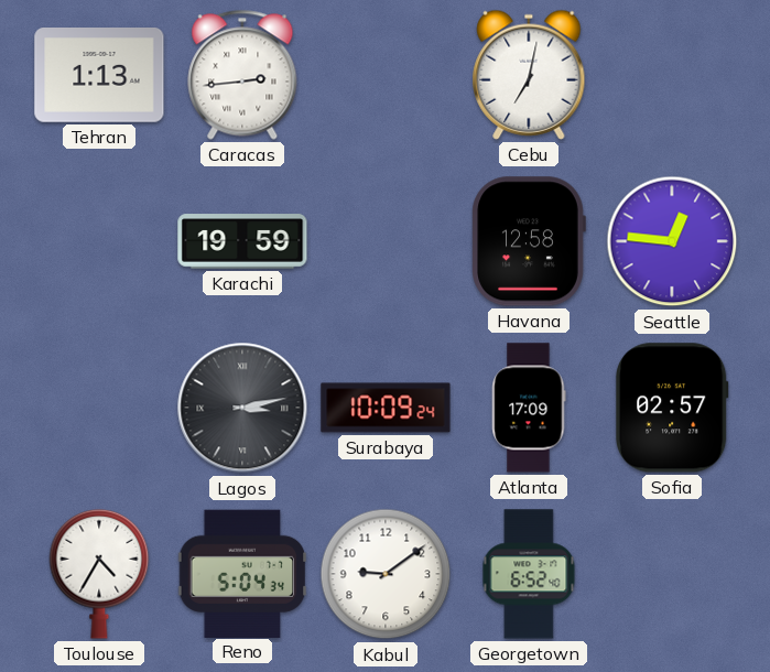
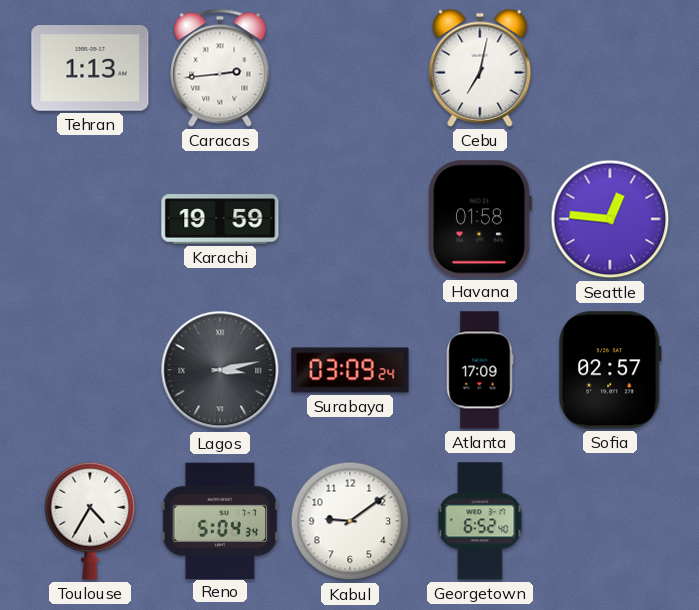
Havana: 12:58 -> 01:58
Surabaya: 10:09 -> 03:09
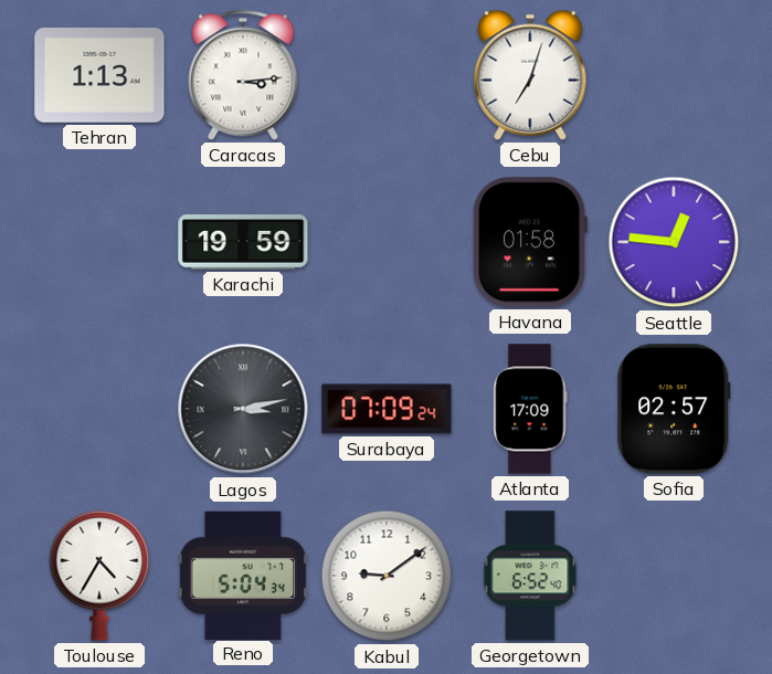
Caracas: 2:44 -> 3:14
Cebu: 7:02 -> 7:03
Surabaya: 03:09 -> 07:09
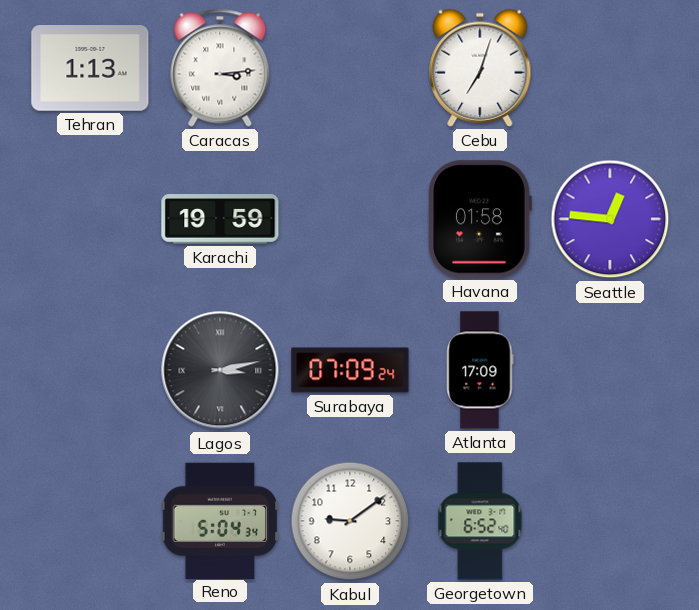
Sofia: 02:57 -> none
Toulouse: 4:35 -> none
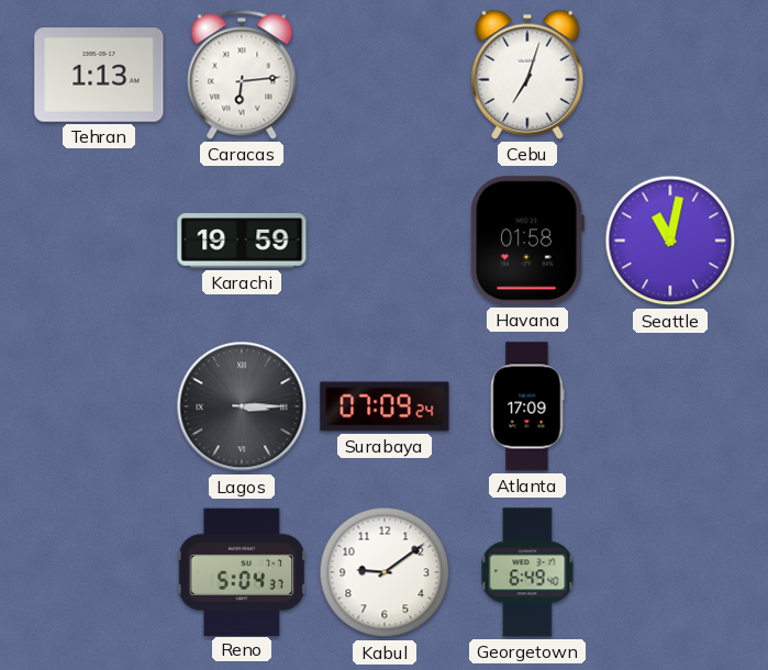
Caracas: 3:14 -> 6:14
Seattle: 12:46 -> 11:02
Lagos: 3:13 -> 3:15
Reno: 5:04:34 -> 5:04:37
Georgetown: 6:52 -> 6:49
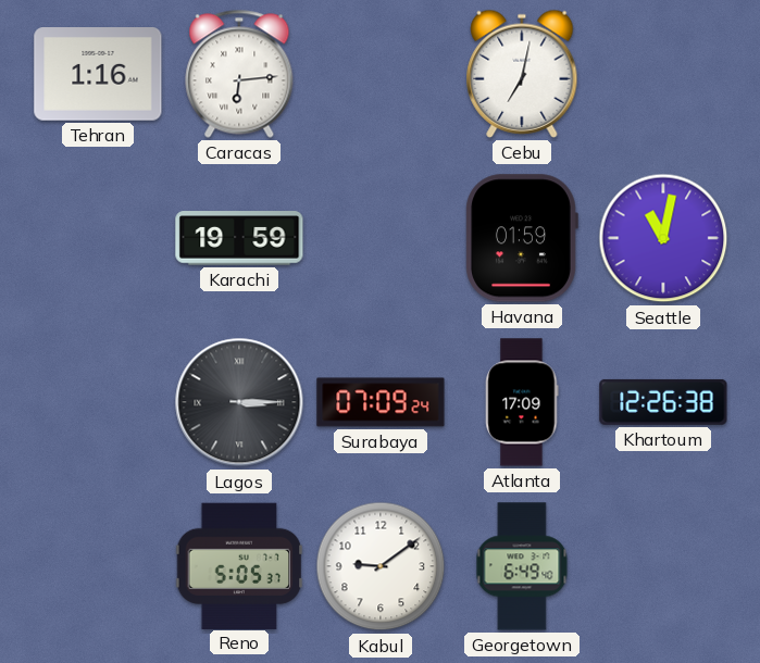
Tehran: 1:13 -> 1:16
Cebu: 7:03 -> 7:02
Havana: 01:58 -> 01:59
Khartoum: none -> 12:26
Reno: 5:04 -> 5:05
